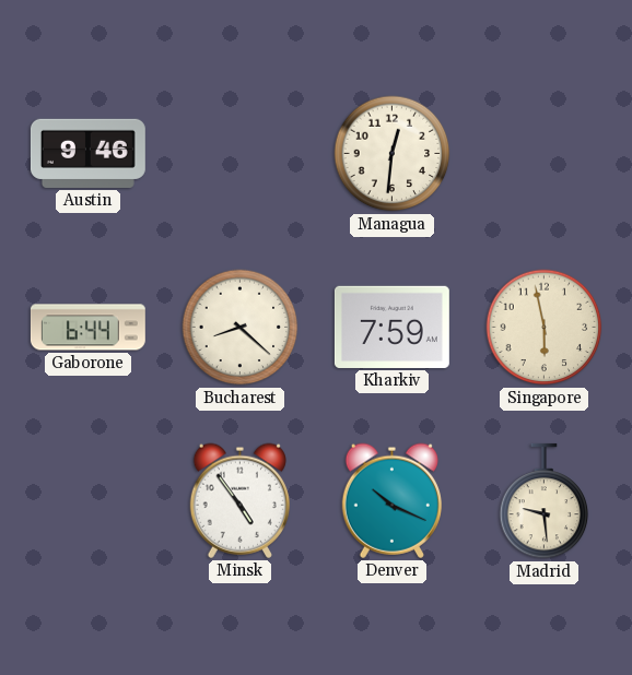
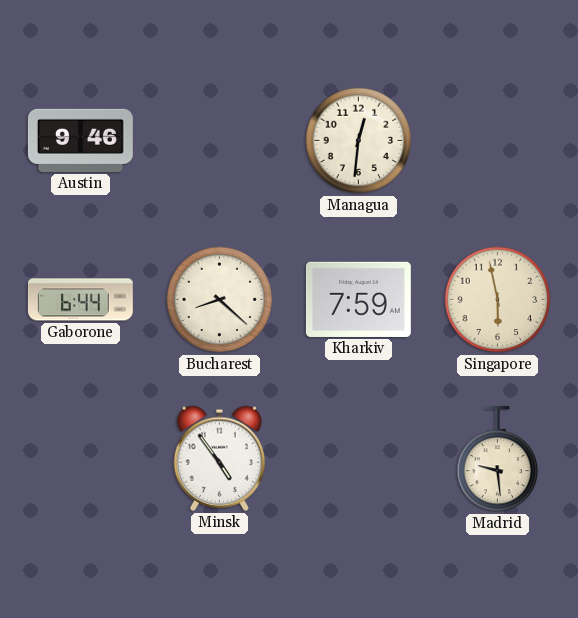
Denver: 10:19 -> none
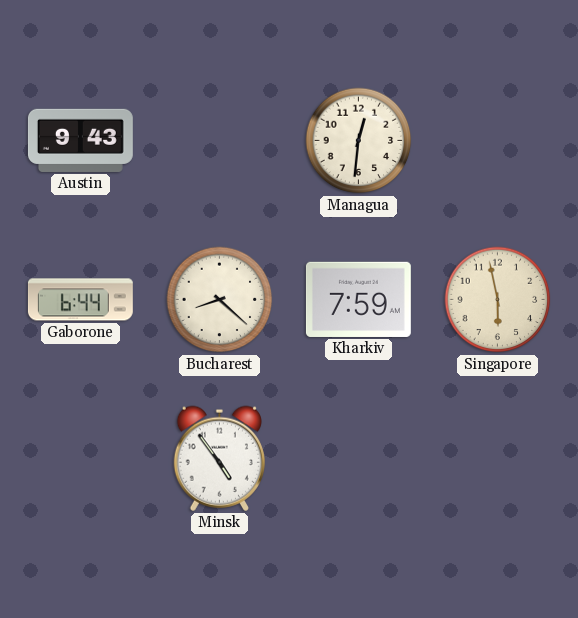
Austin: 9:46 -> 9:43
Madrid: 9:29 -> none
